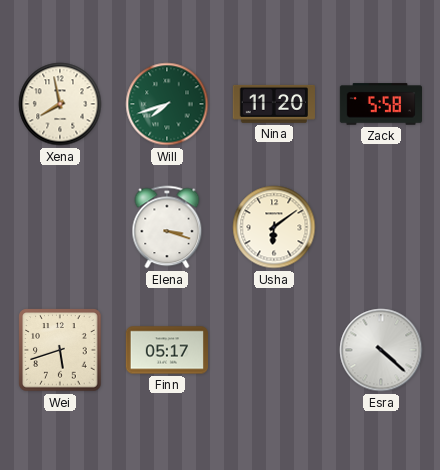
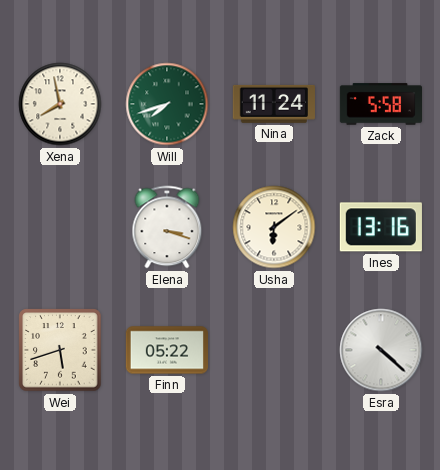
Nina: 11:20 -> 11:24
Ines: none -> 13:16
Finn: 05:17 -> 05:22
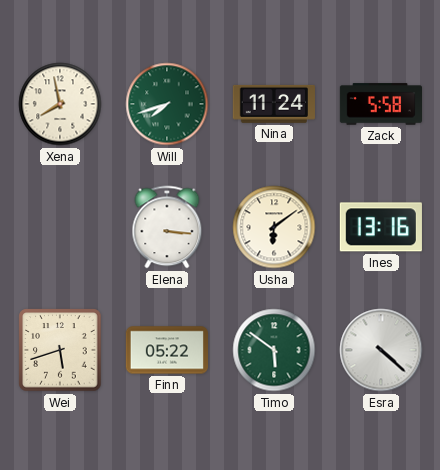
Elena: 3:18 -> 3:16
Timo: none -> 5:51
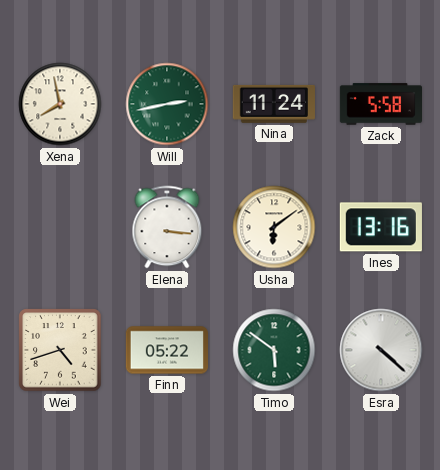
Will: 7:42 -> 2:43
Wei: 5:42 -> 4:42
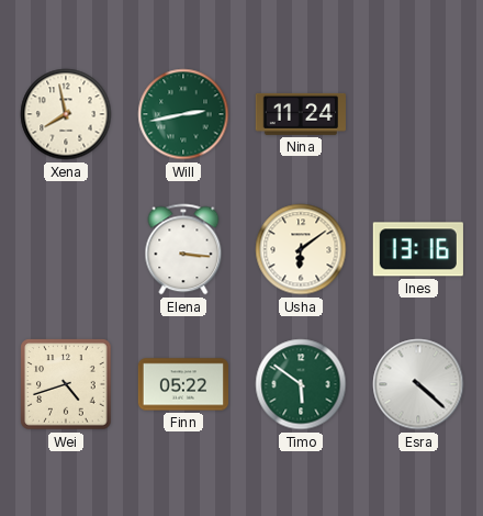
Zack: 5:58 -> none
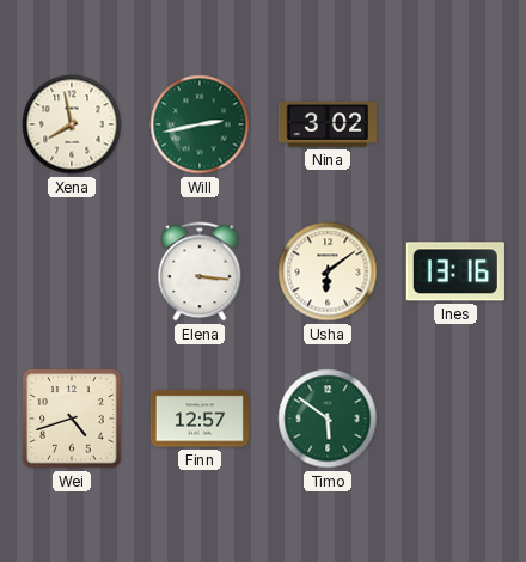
Nina: 11:24 -> 3:02
Finn: 05:22 -> 12:57
Esra: 4:22 -> none
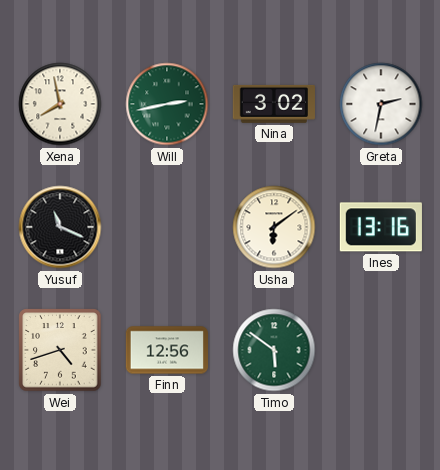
Greta: none -> 2:32
Yusuf: none -> 11:19
Elena: 3:16 -> none
Finn: 12:57 -> 12:56
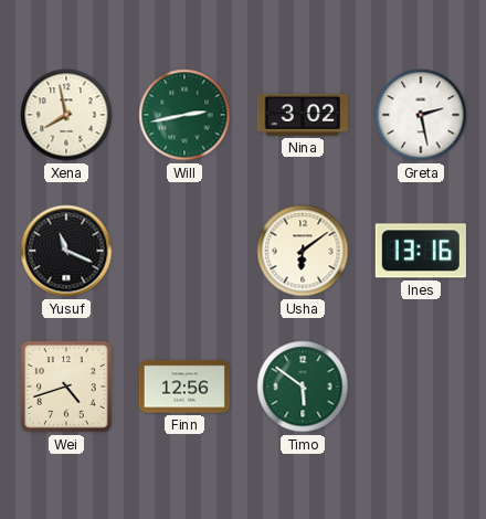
Greta: 2:32 -> 2:28
